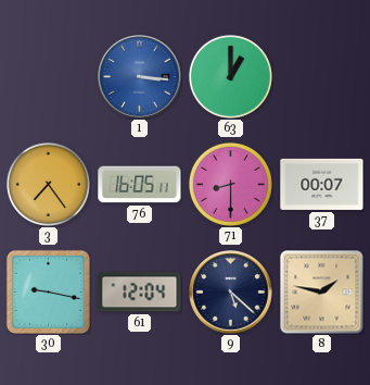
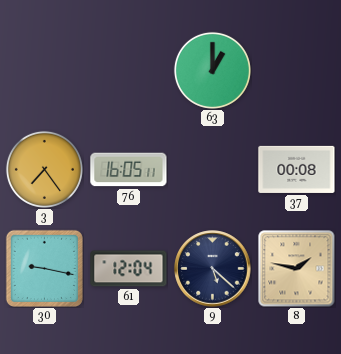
1: 3:16 -> none
71: 8:30 -> none
37: 00:07 -> 00:08
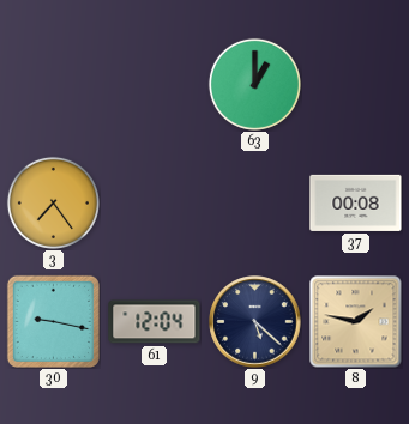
76: 16:05 -> none
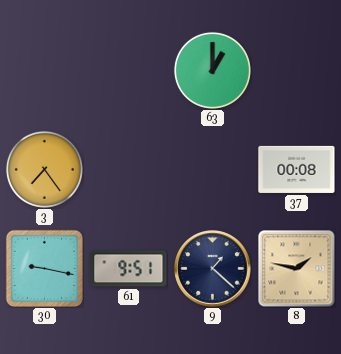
61: 12:04 -> 9:51
9: 5:22 -> 1:22
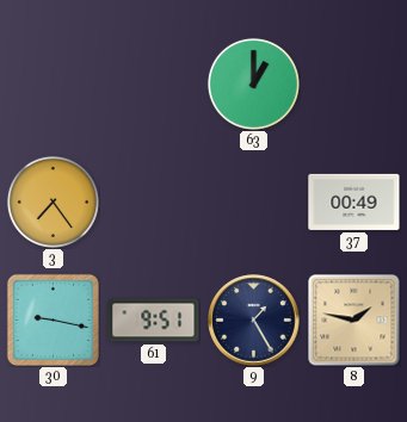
37: 00:08 -> 00:49
9: 1:22 -> 1:25
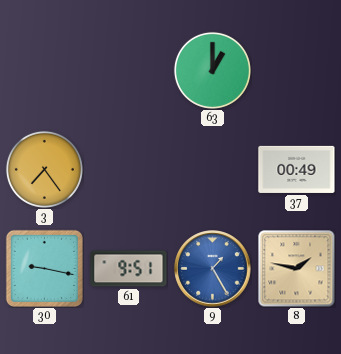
9 dial: navy -> blue
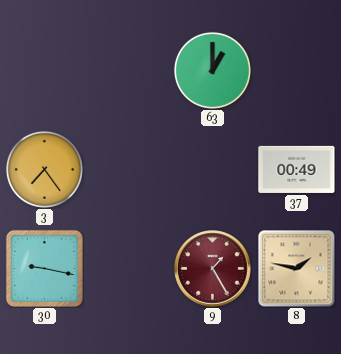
61: 9:51 -> none
9 dial: blue -> burgundy
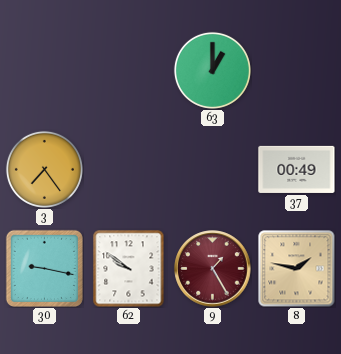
62: none -> 9:51
